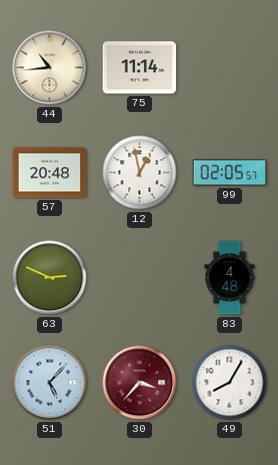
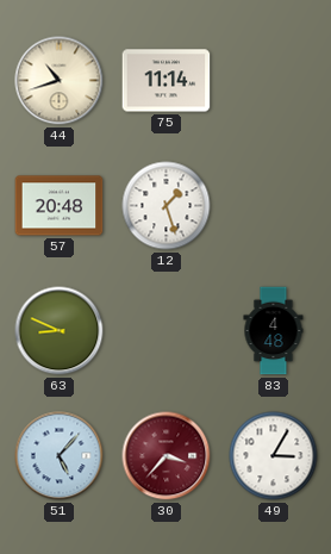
44: 10:44 -> 10:42
12: 12:58 -> 1:27
99: 02:05 -> none
63: 2:49 -> 8:49
49: 8:05 -> 3:05
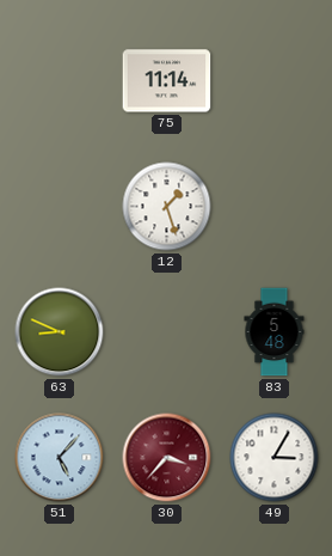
44: 10:42 -> none
57: 20:48 -> none
83: 4:48 -> 5:48
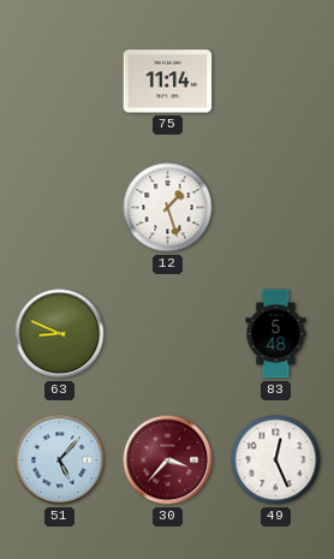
49: 3:05 -> 12:26
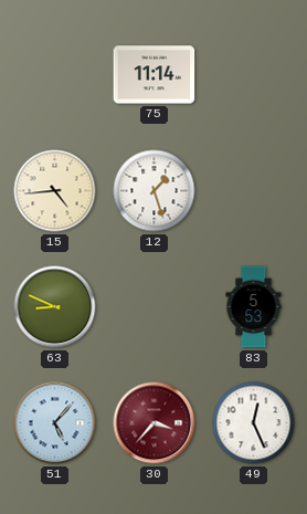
15: none -> 4:44
83: 5:48 -> 5:53
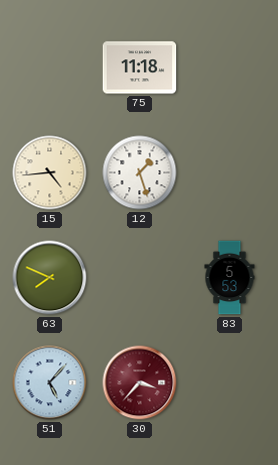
75: 11:14 -> 11:18
63: 8:49 -> 7:49
49: 12:26 -> none
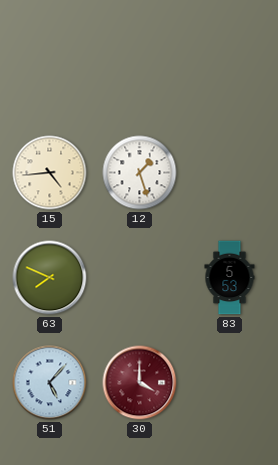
75: 11:18 -> none
30: 3:37 -> 4:00
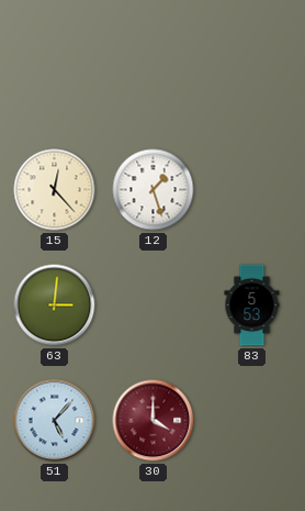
15: 4:44 -> 12:23
63: 7:49 -> 3:01
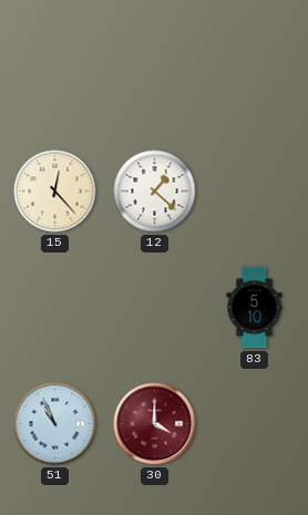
12: 1:27 -> 1:22
63: 3:01 -> none
83: 5:53 -> 5:10
51: 5:07 -> 10:56
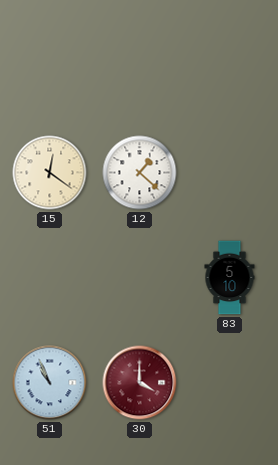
15: 12:23 -> 12:21
